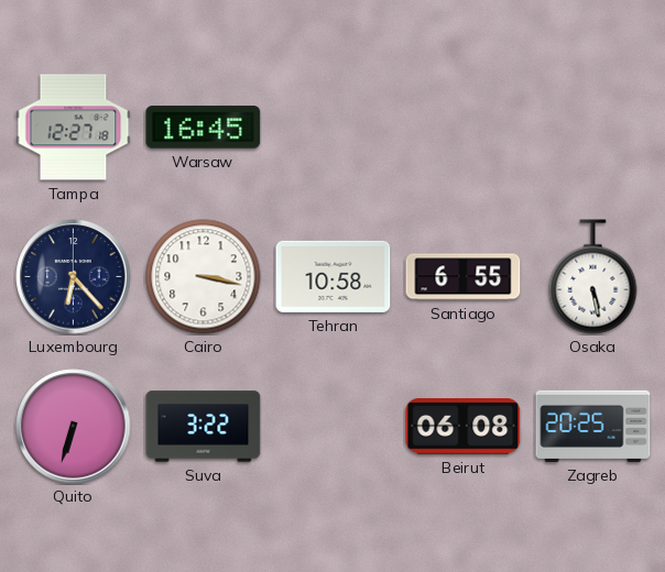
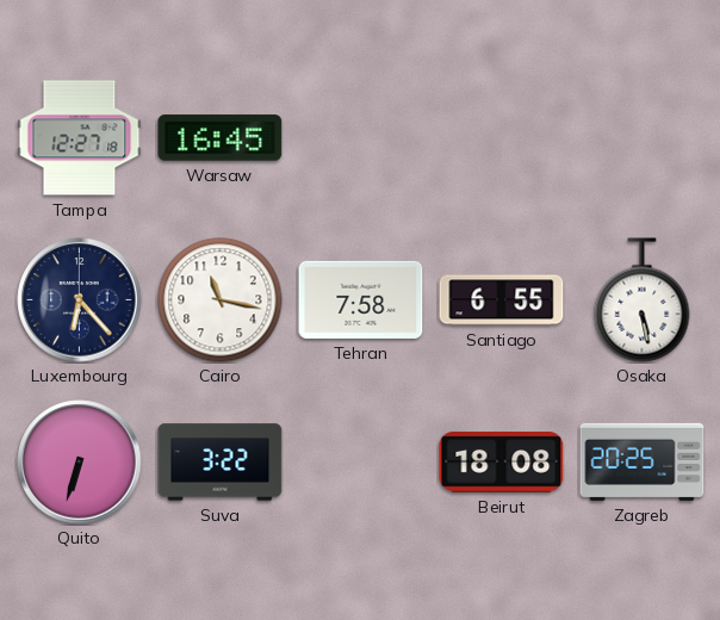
Cairo: 3:17 -> 11:17
Tehran: 10:58 -> 7:58
Beirut: 06:08 -> 18:08
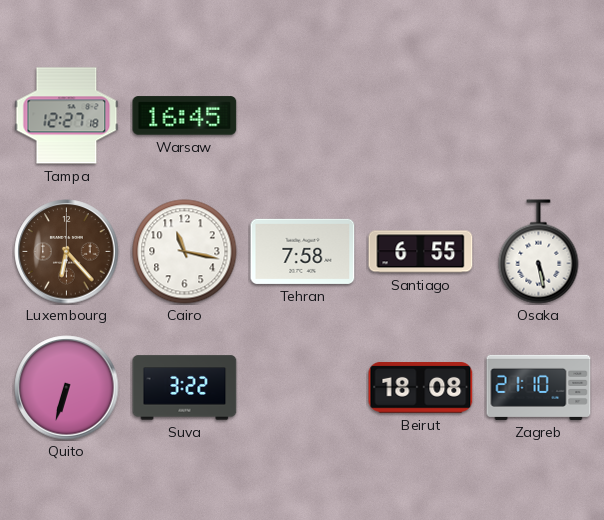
Luxembourg dial: navy -> brown
Zagreb: 20:25 -> 21:10
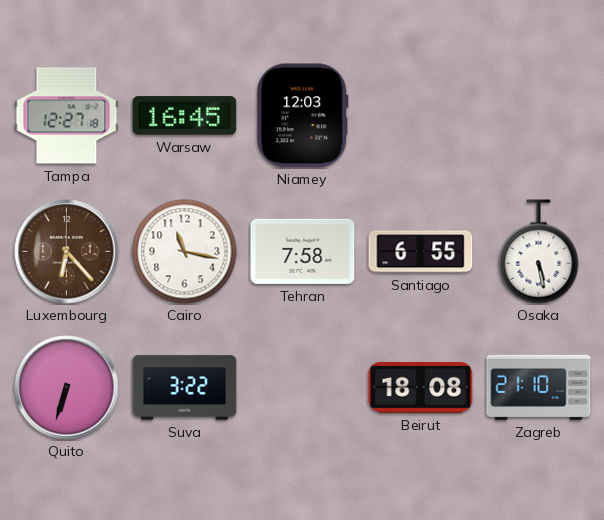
Niamey: none -> 12:03
